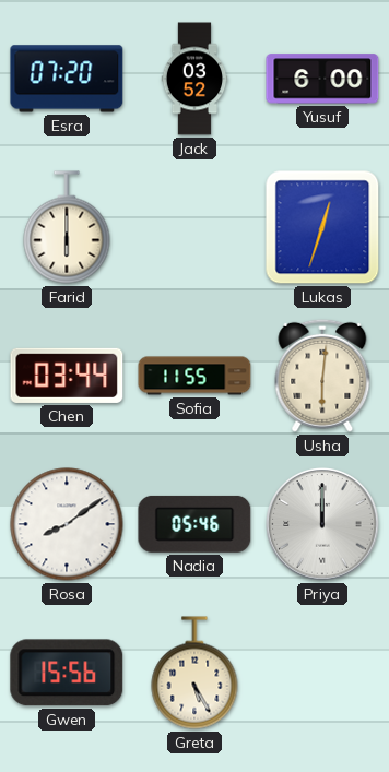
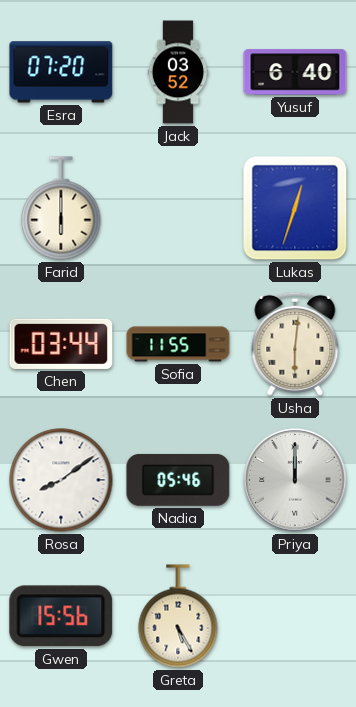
Yusuf: 6:00 -> 6:40
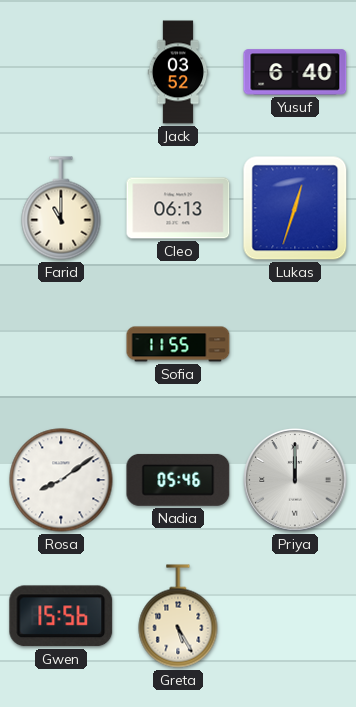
Esra: 07:20 -> none
Farid: 6:00 -> 11:00
Cleo: none -> 06:13
Chen: 03:44 -> none
Usha: 6:01 -> none
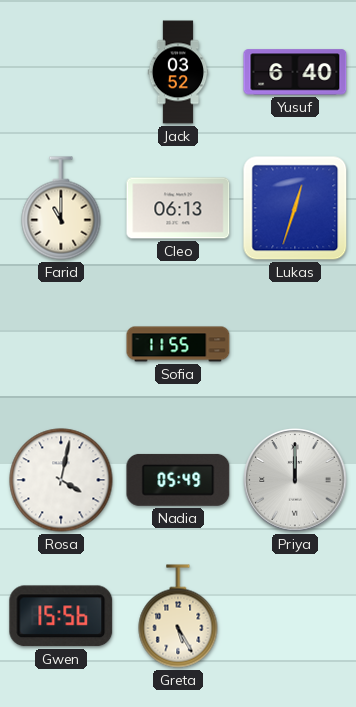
Rosa: 8:09 -> 4:02
Nadia: 05:46 -> 05:49
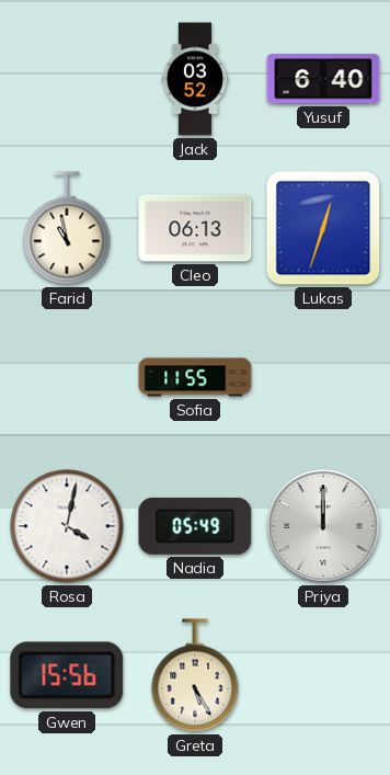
Farid: 11:00 -> 10:58
